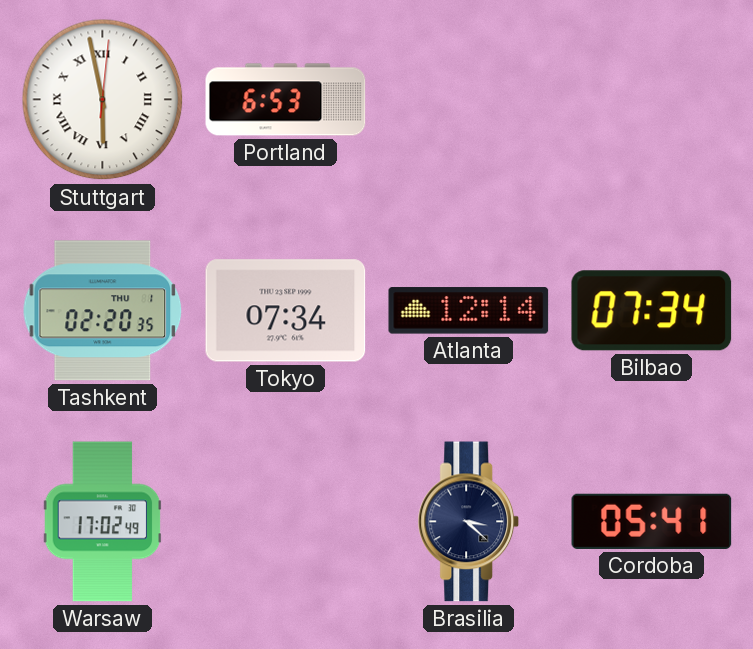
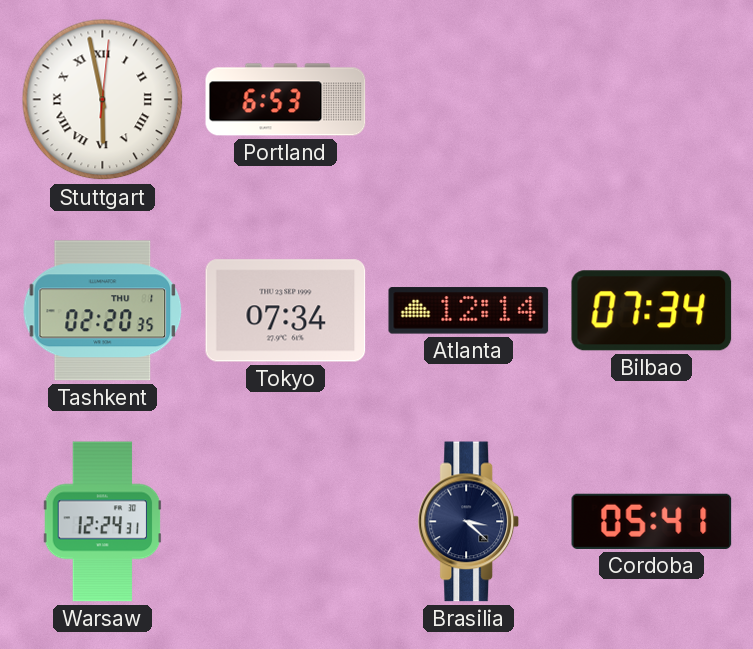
Warsaw: 17:02 -> 12:24
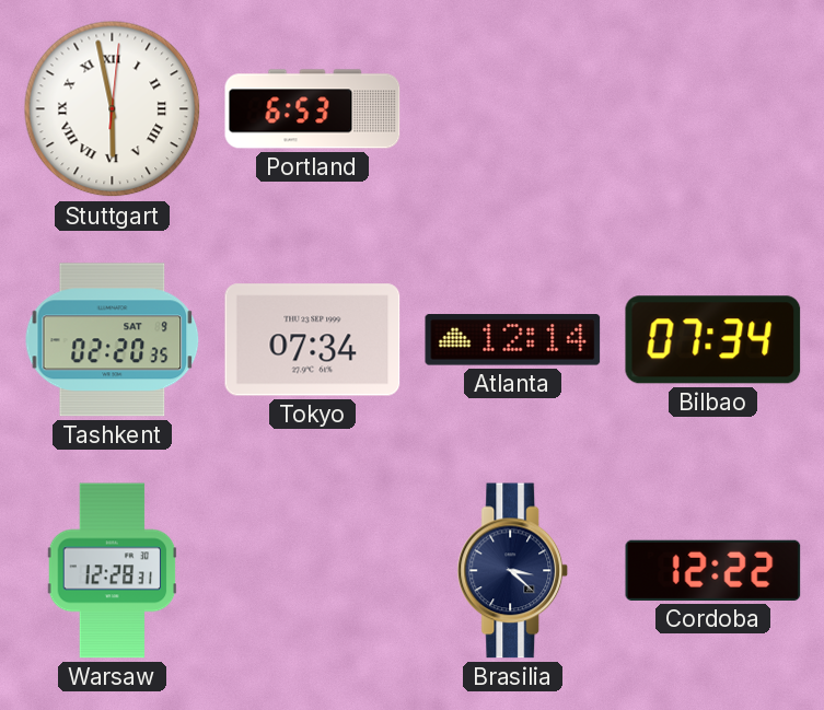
Tashkent date: THU 1 -> SAT 9
Warsaw: 12:24 -> 12:28
Cordoba: 05:41 -> 12:22
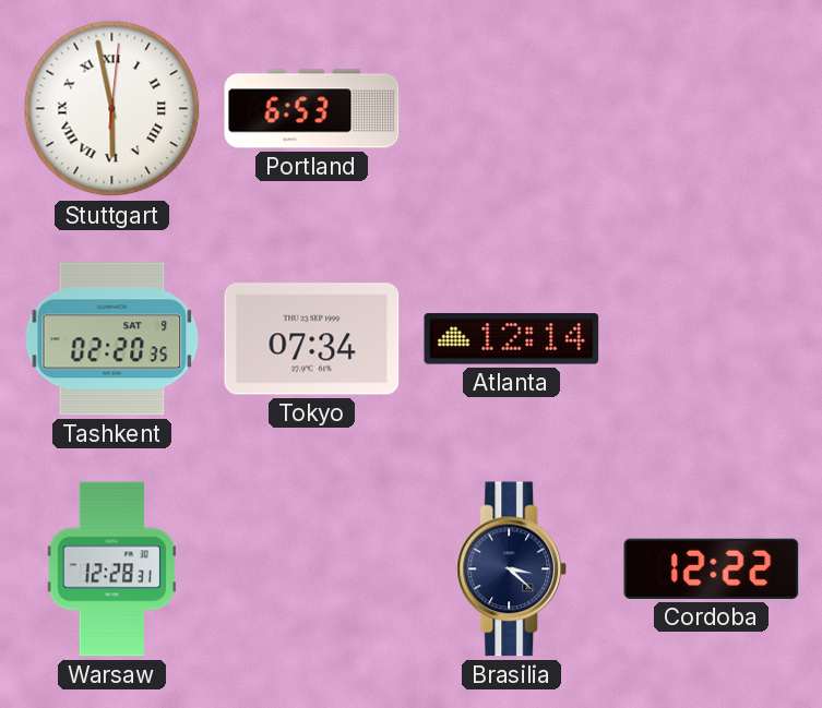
Bilbao: 07:34 -> none
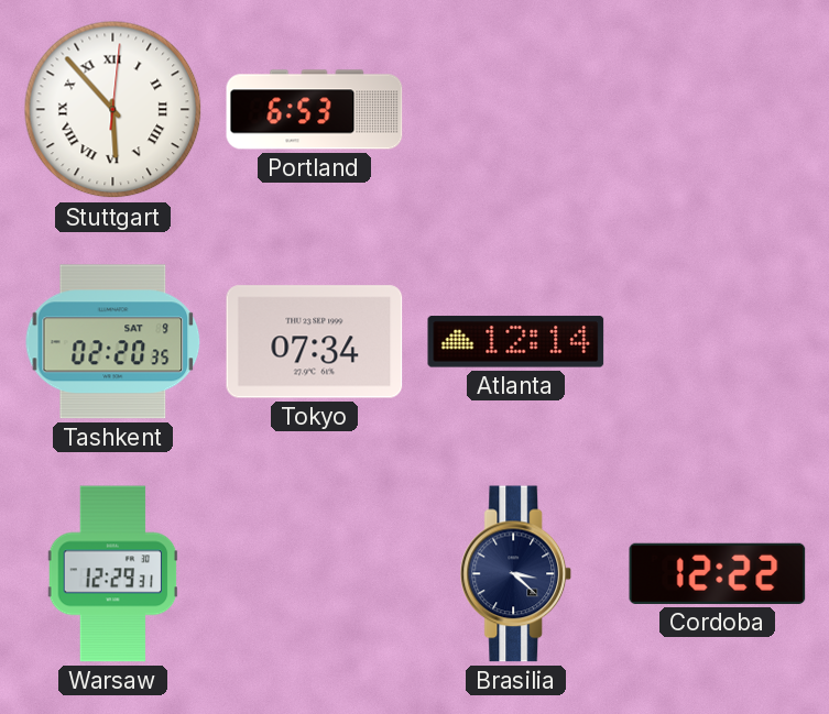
Stuttgart: 5:58 -> 5:53
Warsaw: 12:28 -> 12:29
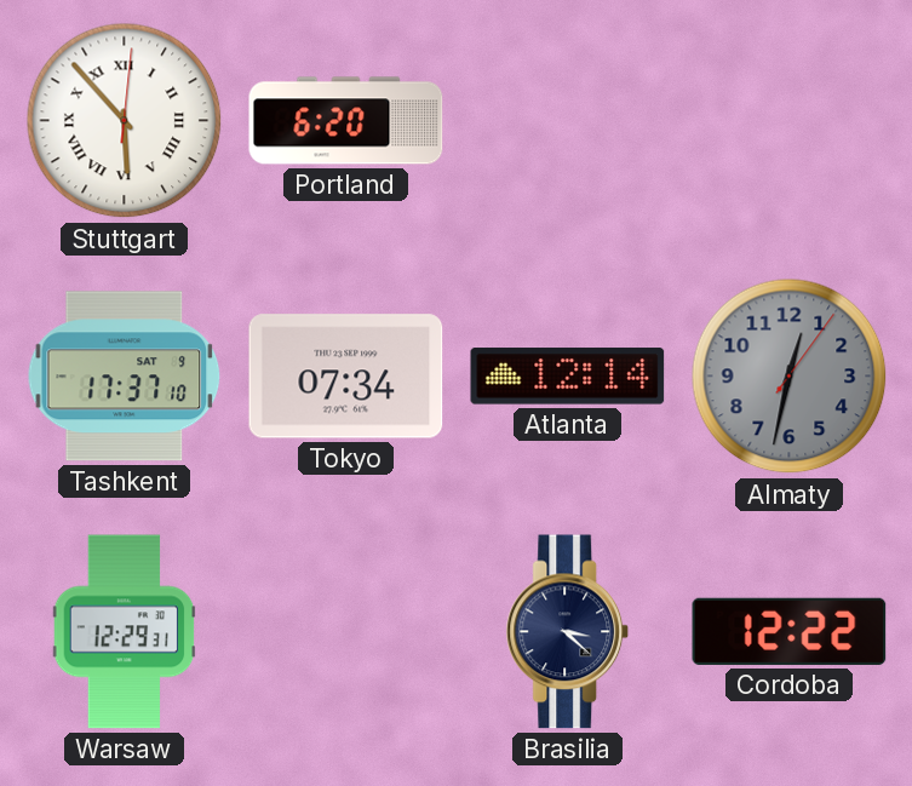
Portland: 6:53 -> 6:20
Tashkent: 02:20 -> 17:37
Almaty: none -> 12:32
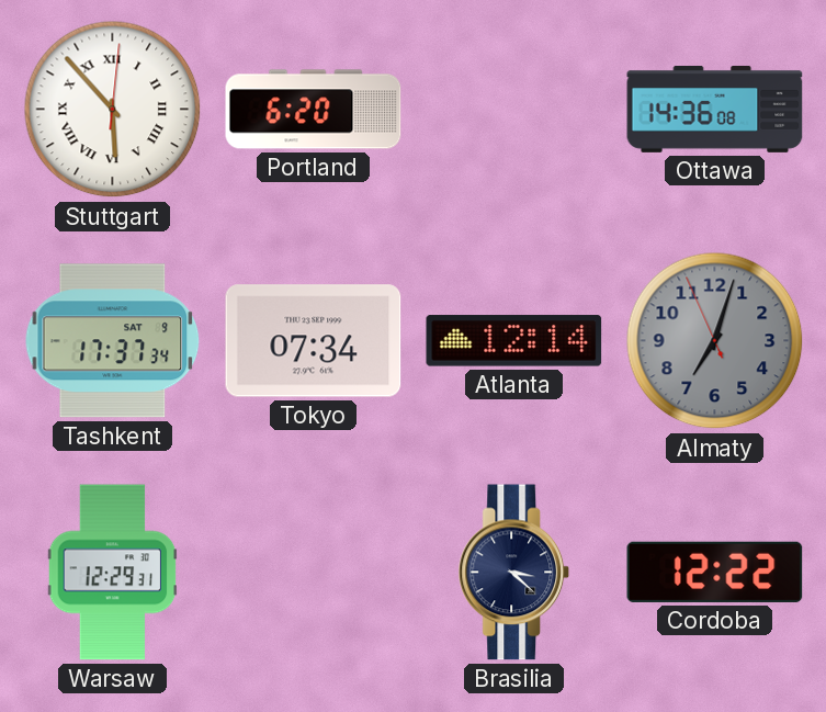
Ottawa: none -> 14:36
Tashkent: 17:37:10 -> 17:37:34
Almaty: 12:32 -> 7:02
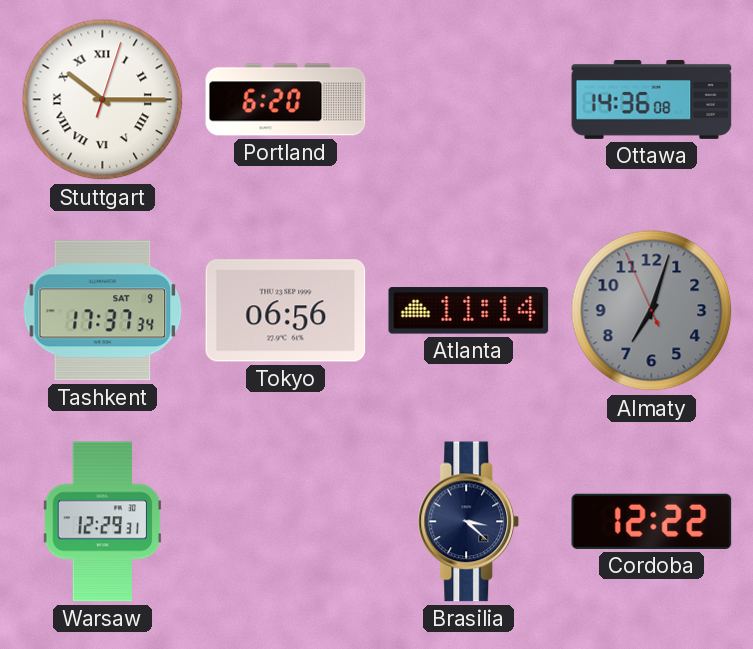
Stuttgart: 5:53 -> 10:15
Tokyo: 07:34 -> 06:56
Atlanta: 12:14 -> 11:14
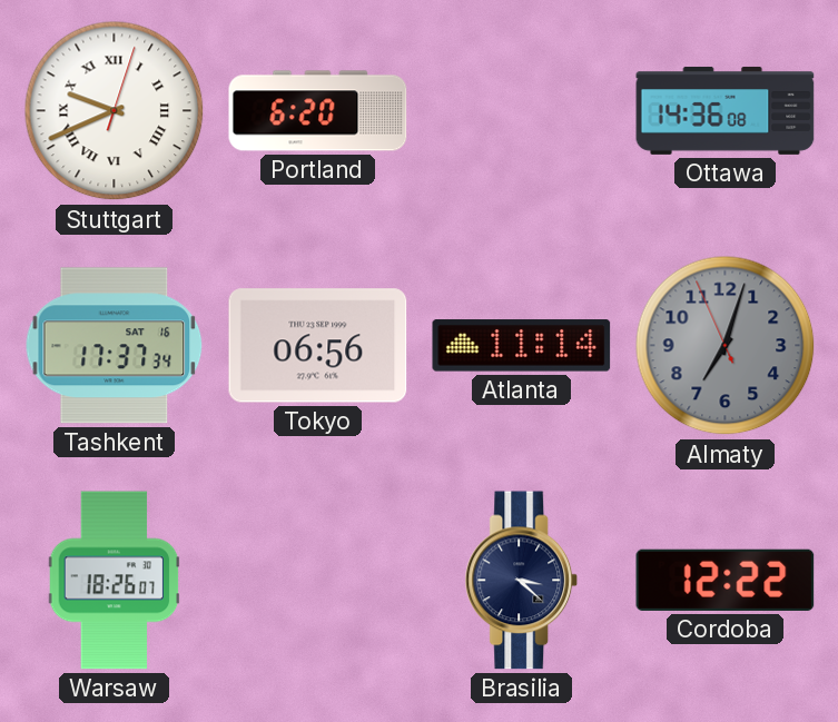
Stuttgart: 10:15 -> 9:41
Tashkent date: SAT 9 -> SAT 16
Warsaw: 12:29 -> 18:26
